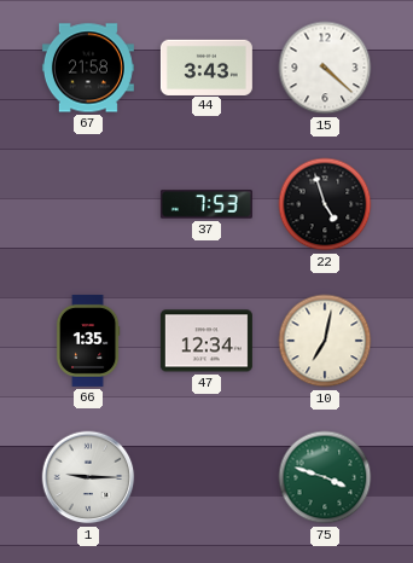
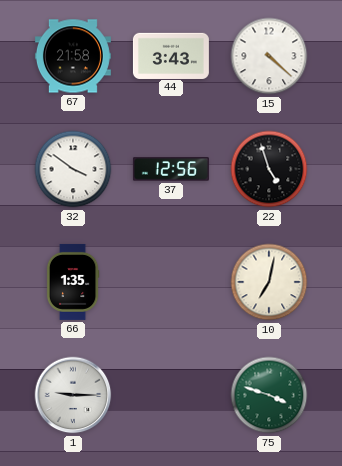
32: none -> 3:51
37: 7:53 -> 12:56
47: 12:34 -> none
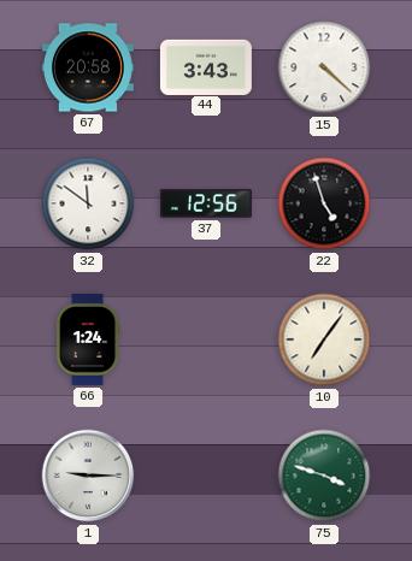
67: 21:58 -> 20:58
32: 3:51 -> 11:51
66: 1:35 -> 1:24
10: 7:02 -> 7:06
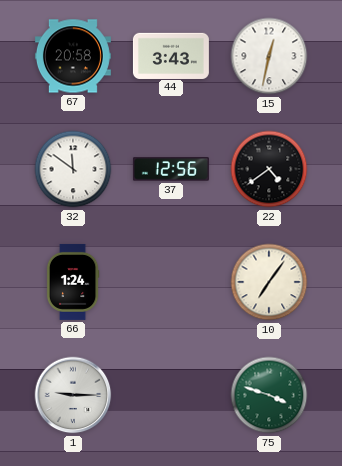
15: 4:22 -> 12:32
22: 4:57 -> 4:39
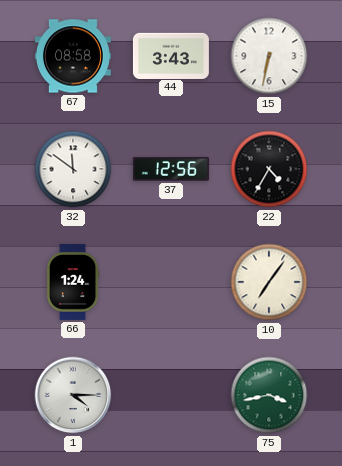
67: 20:58 -> 08:58
15: 12:32 -> 6:32
22: 4:39 -> 4:35
1: 9:15 -> 4:15
75: 3:48 -> 3:43
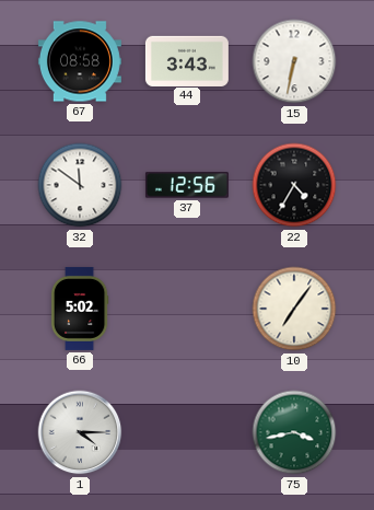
66: 1:24 -> 5:02
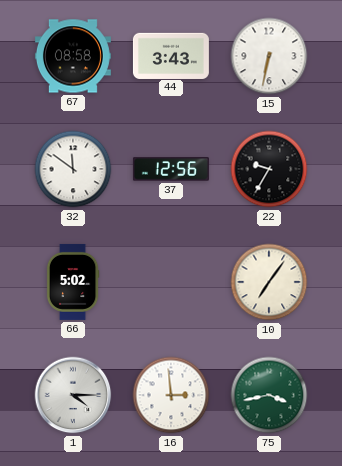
22: 4:35 -> 9:35
16: none -> 2:59
